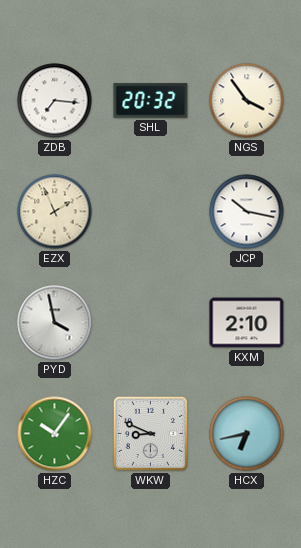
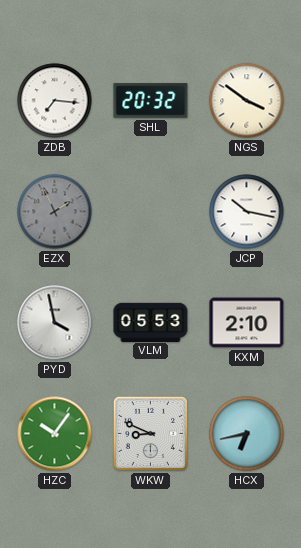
NGS: 3:54 -> 3:51
EZX dial: cream -> grey
VLM: none -> 05:53
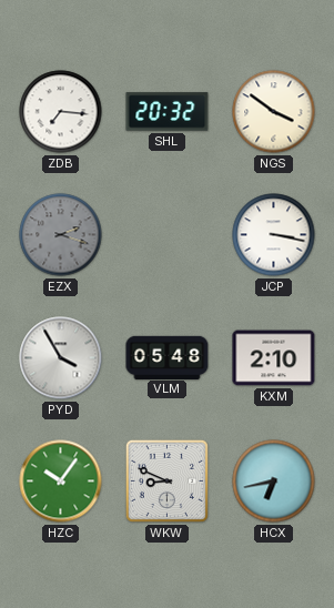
EZX: 1:56 -> 2:18
JCP: 10:17 -> 3:17
PYD: 3:58 -> 3:55
VLM: 05:53 -> 05:48
